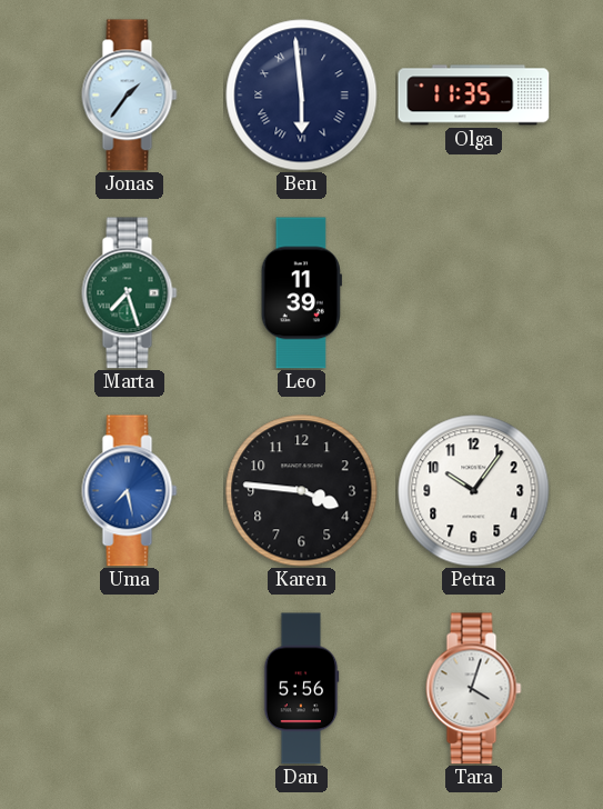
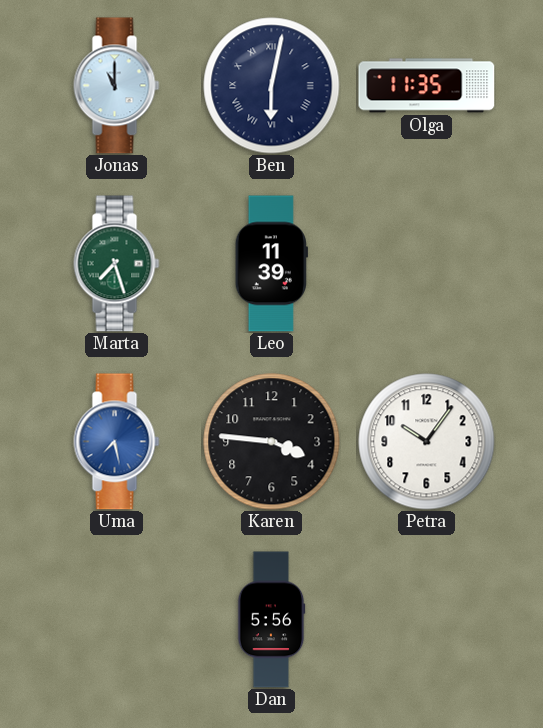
Jonas: 1:36 -> 11:00
Ben: 5:59 -> 6:02
Tara: 4:03 -> none
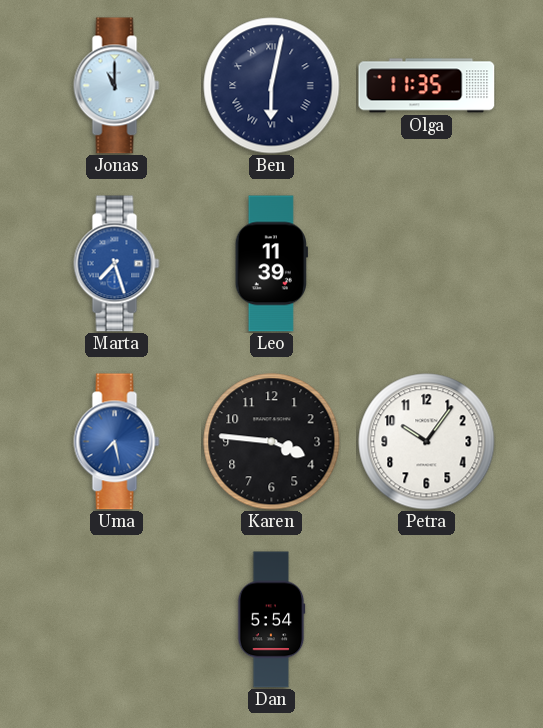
Marta dial: green -> blue
Dan: 5:56 -> 5:54
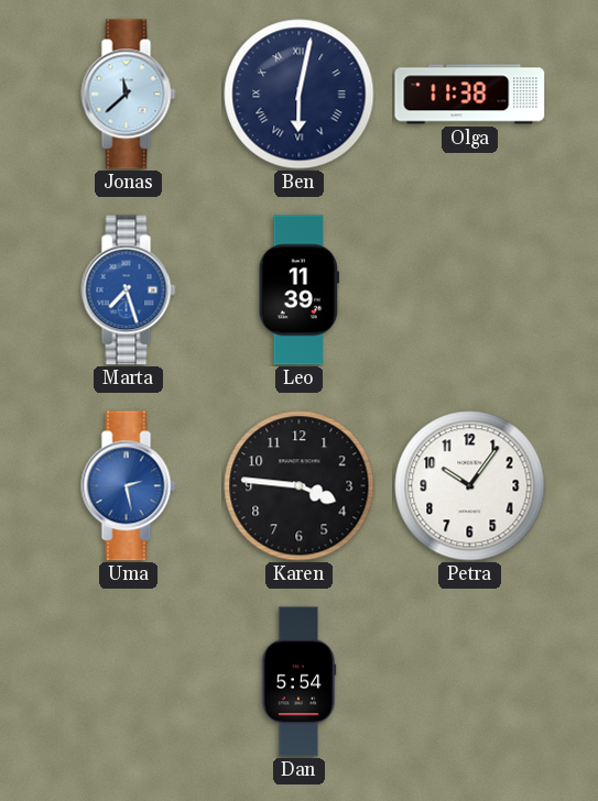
Jonas: 11:00 -> 11:38
Olga: 11:35 -> 11:38
Uma: 7:28 -> 2:28
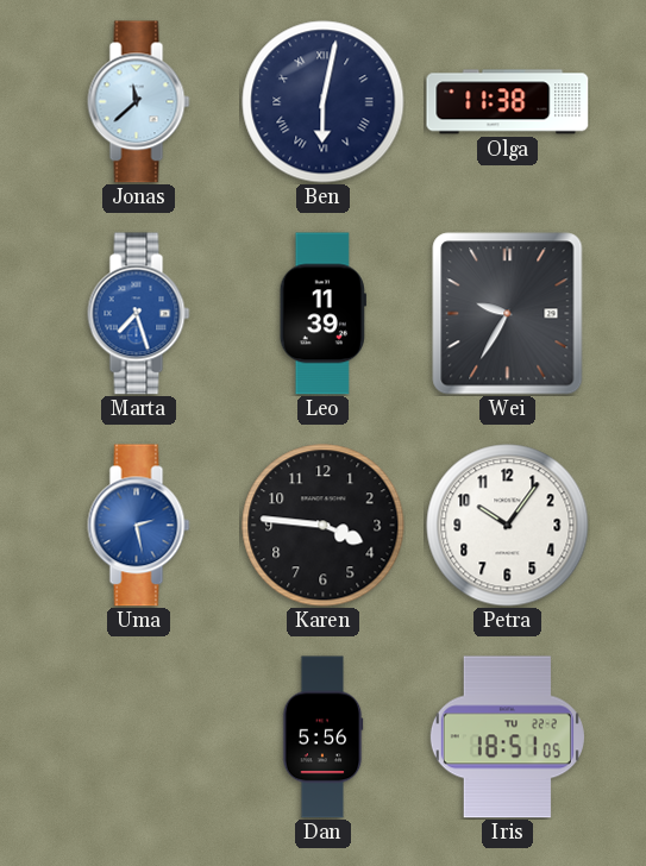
Wei: none -> 9:35
Dan: 5:54 -> 5:56
Iris: none -> 18:51
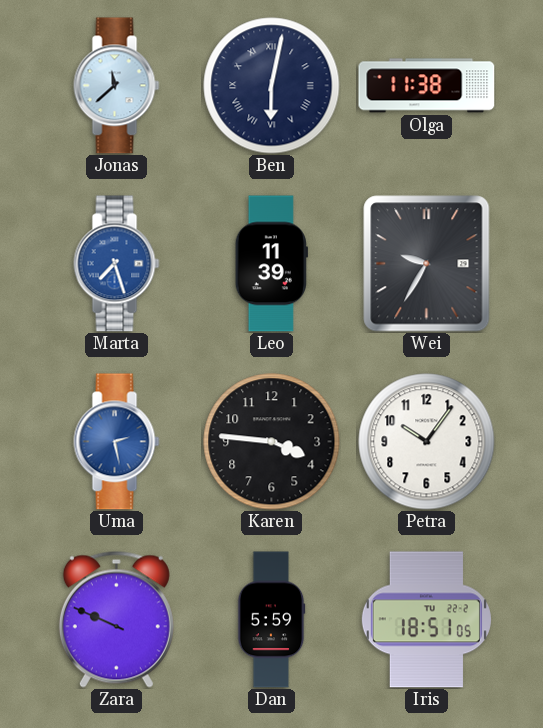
Zara: none -> 9:49
Dan: 5:56 -> 5:59
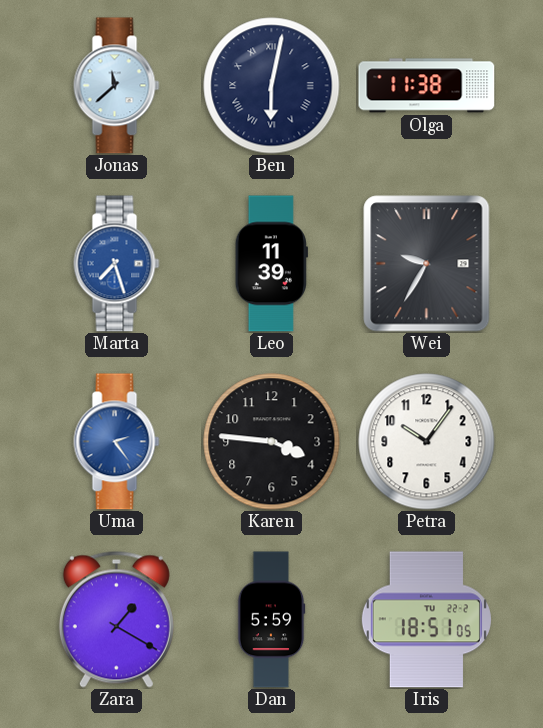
Uma: 2:28 -> 2:24
Zara: 9:49 -> 1:20
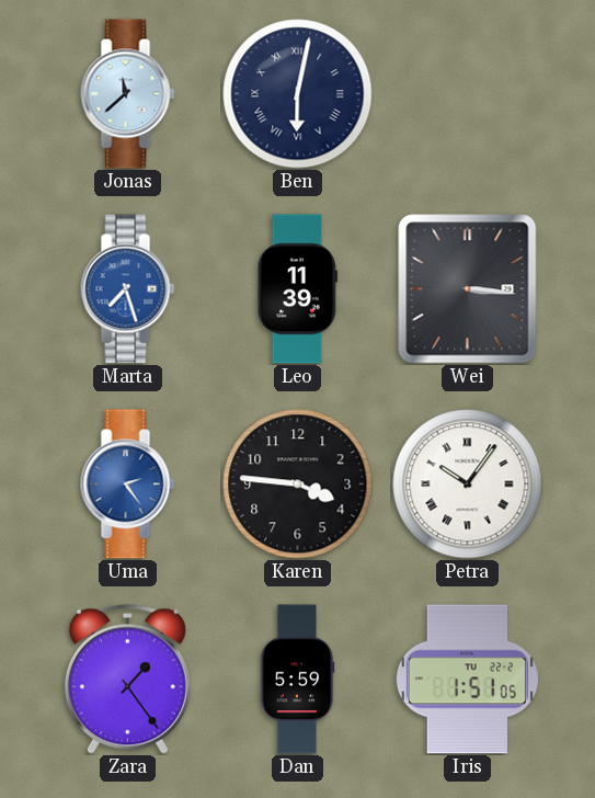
Olga: 11:38 -> none
Wei: 9:35 -> 3:16
Petra numerals: Arabic -> Roman
Zara: 1:20 -> 1:24
Iris: 18:51 -> 1:51
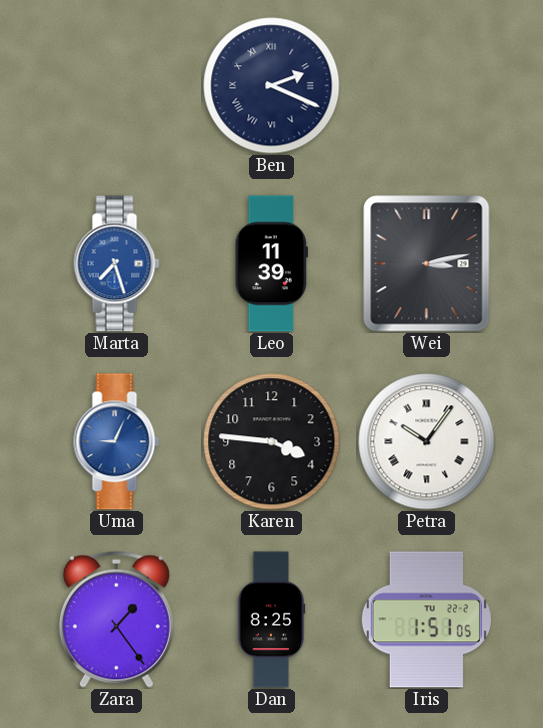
Jonas: 11:38 -> none
Ben: 6:02 -> 2:19
Wei: 3:16 -> 3:13
Uma: 2:24 -> 9:04
Dan: 5:59 -> 8:25
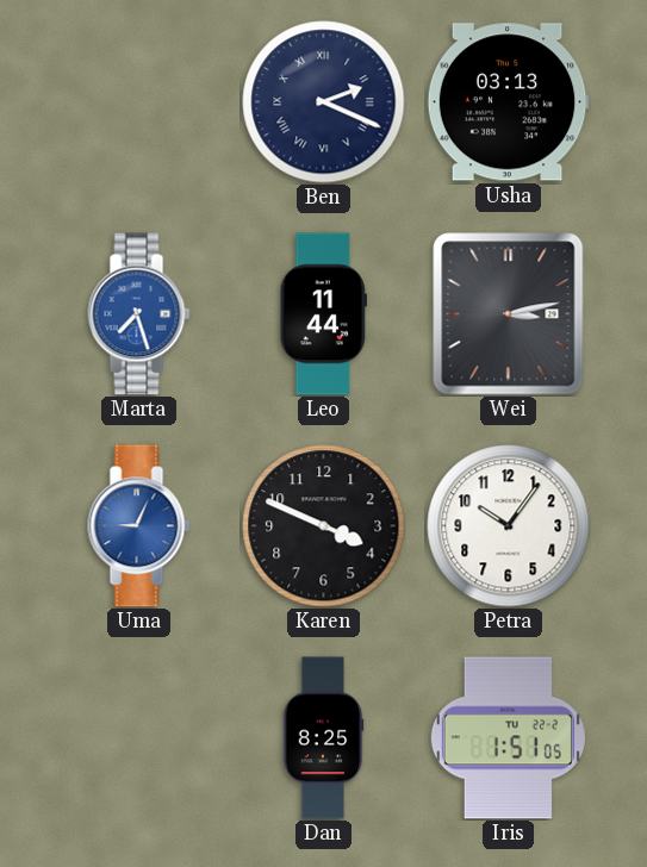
Usha: none -> 03:13
Leo: 11:39 -> 11:44
Karen: 3:46 -> 3:49
Petra numerals: Roman -> Arabic
Zara: 1:24 -> none
